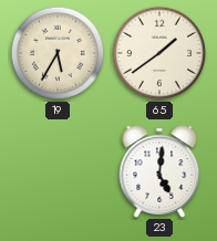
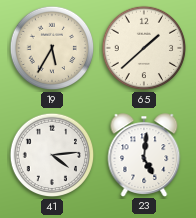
65: 1:39 -> 1:38
41: none -> 4:14
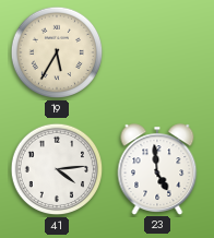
65: 1:38 -> none
23: 5:01 -> 4:59
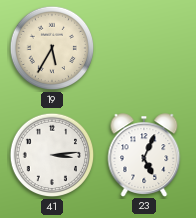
41: 4:14 -> 3:14
23: 4:59 -> 5:04
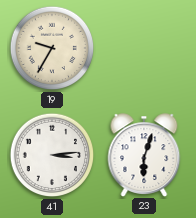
19: 5:35 -> 9:35
23: 5:04 -> 6:03
